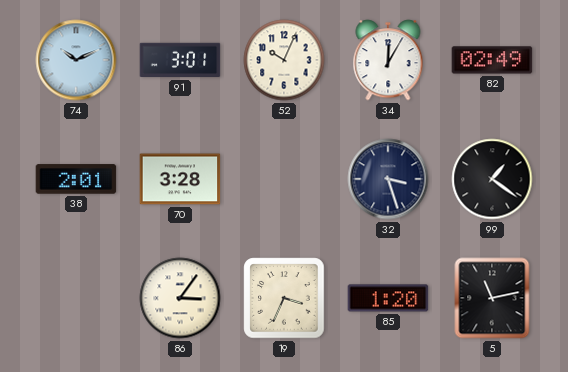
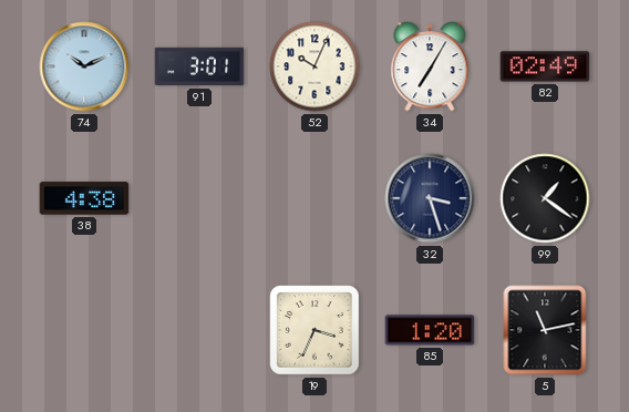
34: 12:05 -> 7:05
38: 2:01 -> 4:38
70: 3:28 -> none
86: 3:06 -> none
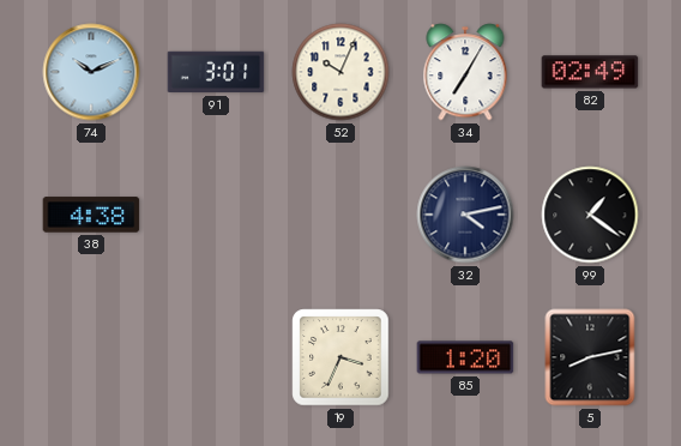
32: 3:27 -> 4:13
5: 11:13 -> 8:13
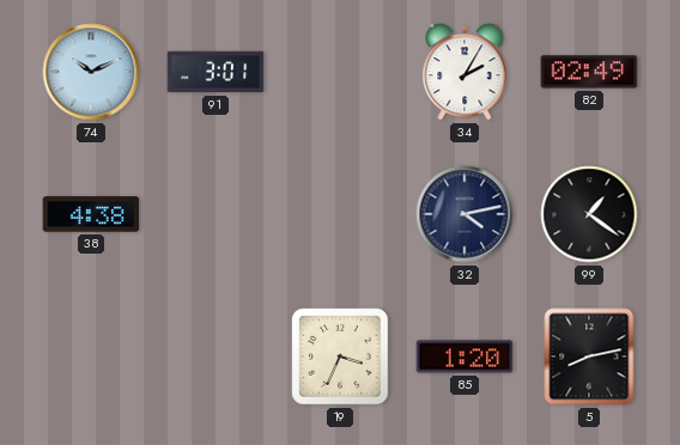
52: 10:04 -> none
34: 7:05 -> 2:05
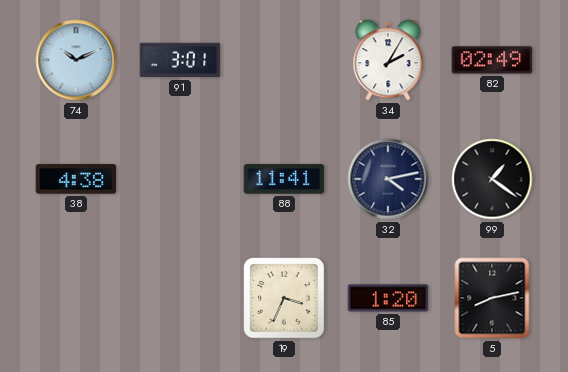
88: none -> 11:41
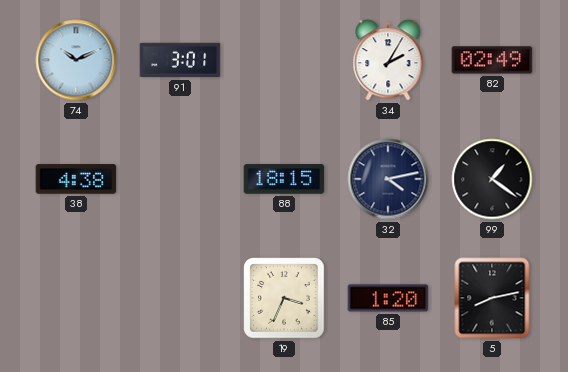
88: 11:41 -> 18:15
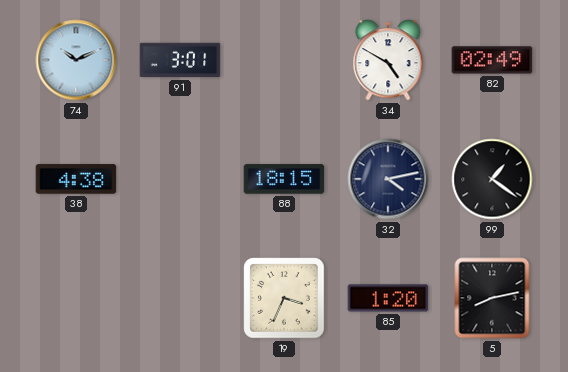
34: 2:05 -> 4:50
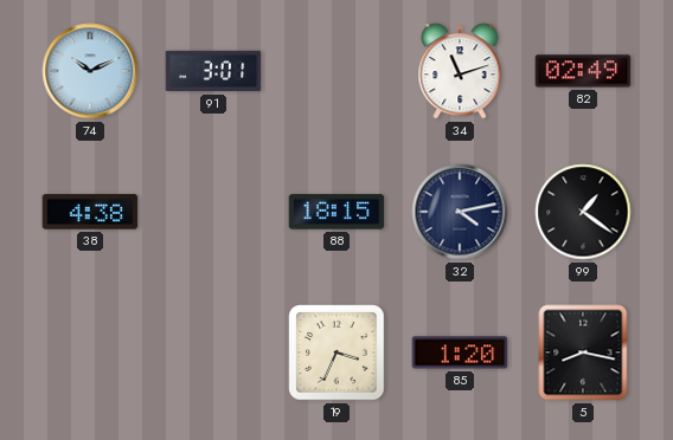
34: 4:50 -> 11:12
5: 8:13 -> 8:17
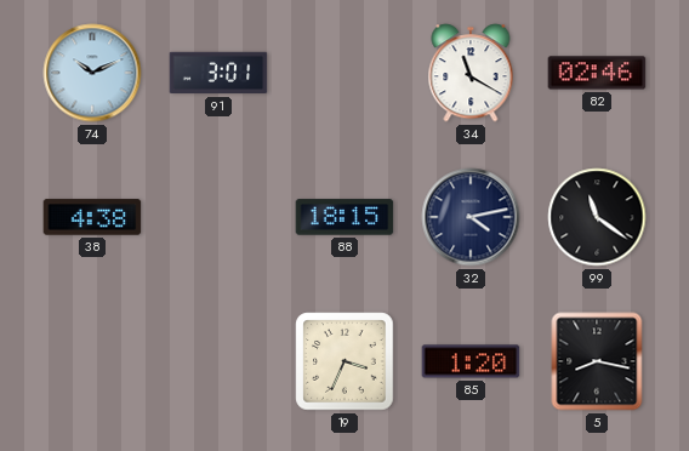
34: 11:12 -> 11:20
82: 02:49 -> 02:46
99: 1:21 -> 11:21
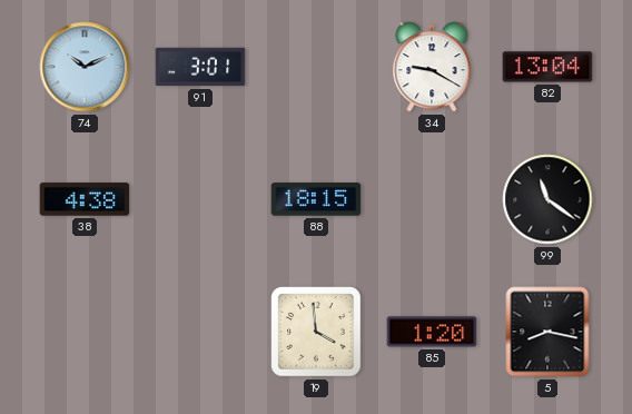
34: 11:20 -> 9:20
82: 02:46 -> 13:04
32: 4:13 -> none
19: 3:34 -> 3:59
